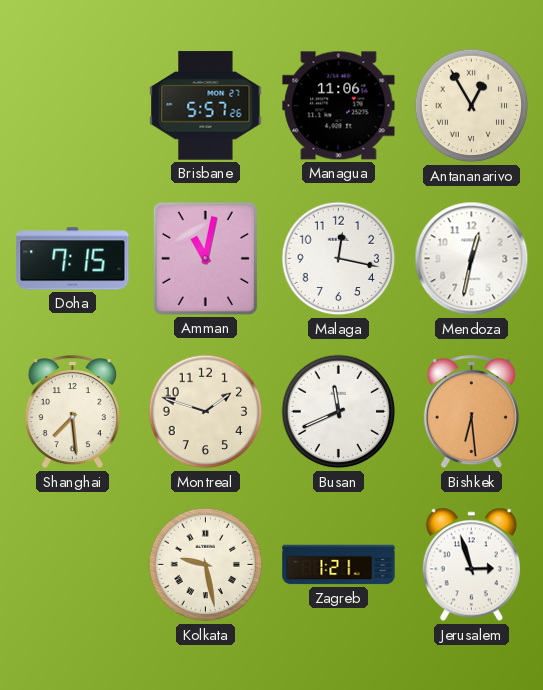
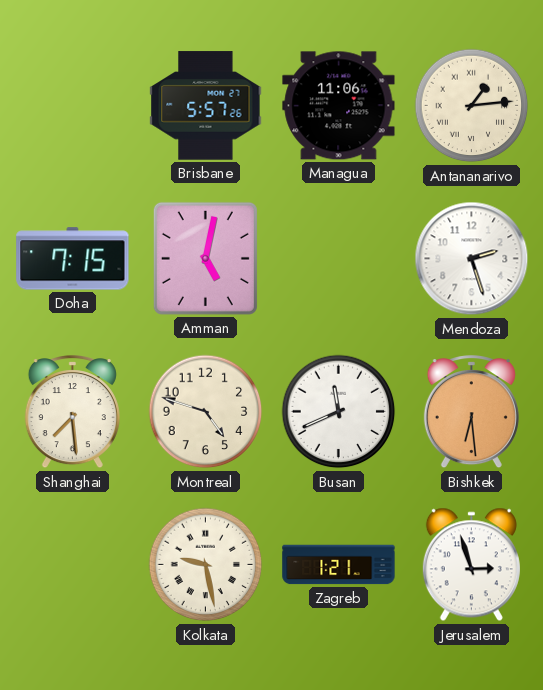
Antananarivo: 12:55 -> 1:14
Amman: 11:02 -> 5:02
Malaga: 12:17 -> none
Mendoza: 12:32 -> 2:27
Montreal: 1:48 -> 4:48
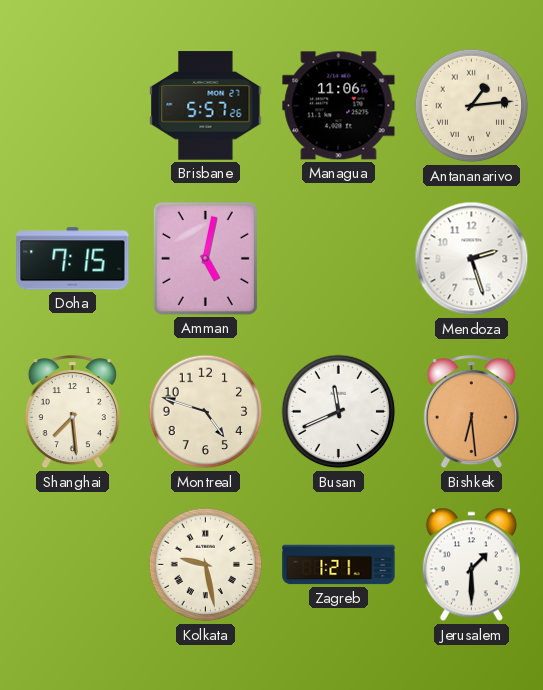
Jerusalem: 2:57 -> 1:30
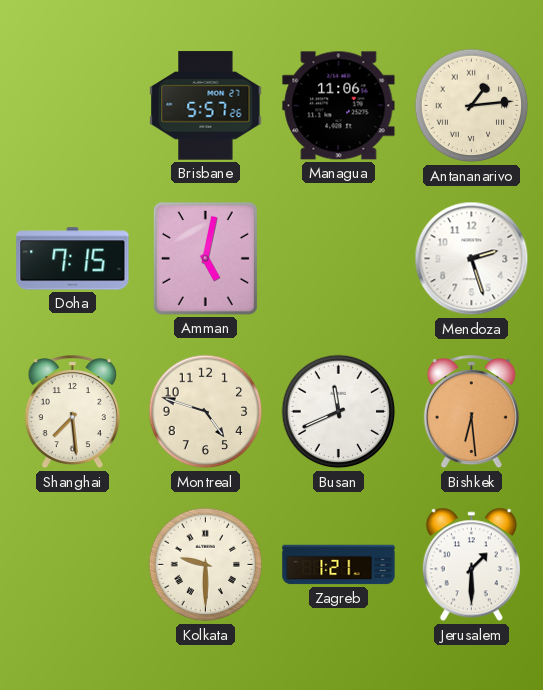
Kolkata: 9:28 -> 9:30
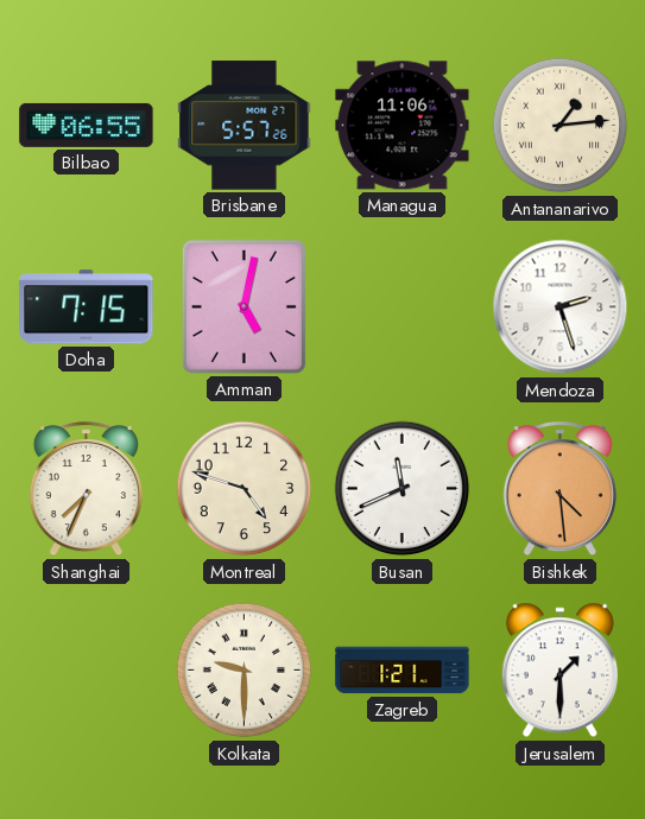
Bilbao: none -> 06:55
Shanghai: 7:29 -> 7:34
Bishkek: 6:29 -> 4:29
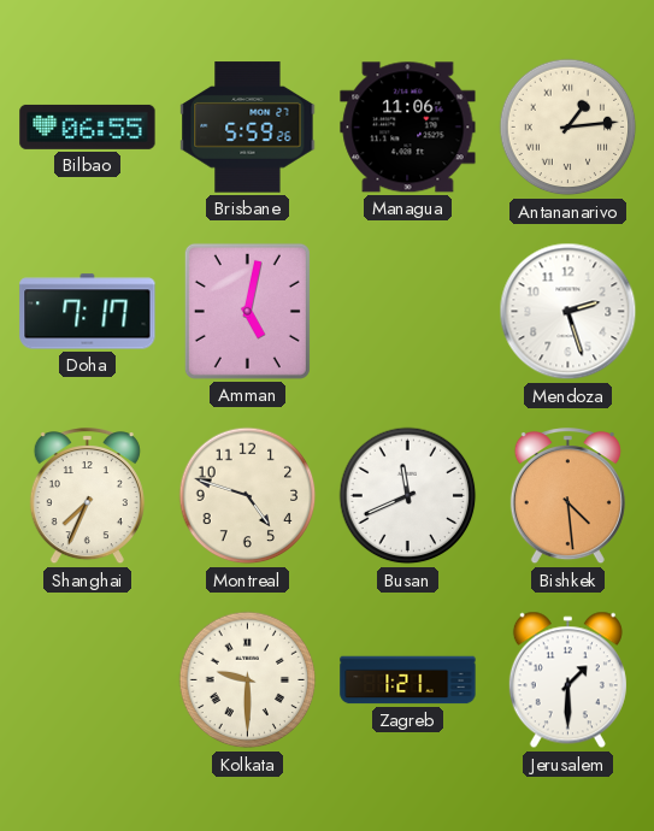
Brisbane: 5:57 -> 5:59
Doha: 7:15 -> 7:17
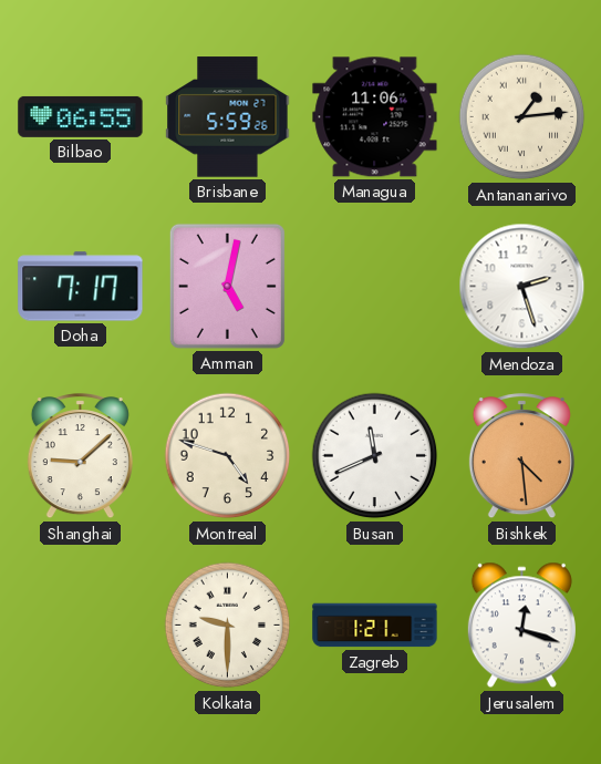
Shanghai: 7:34 -> 9:08
Jerusalem: 1:30 -> 12:18
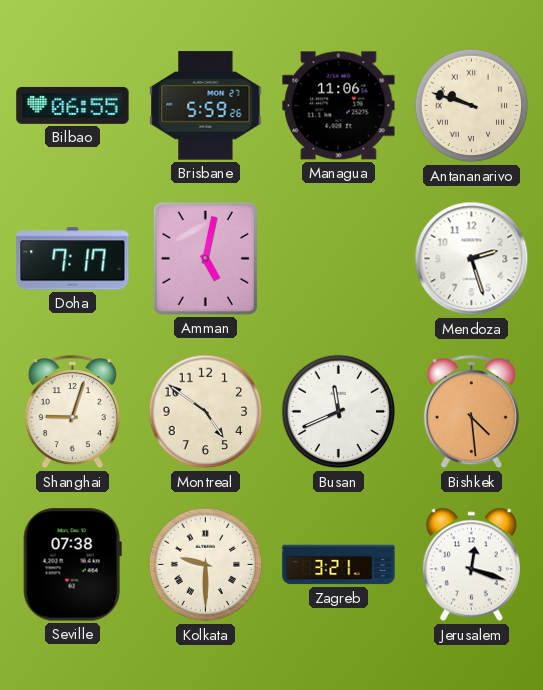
Antananarivo: 1:14 -> 9:48
Shanghai: 9:08 -> 9:03
Montreal: 4:48 -> 4:51
Seville: none -> 07:38
Zagreb: 1:21 -> 3:21
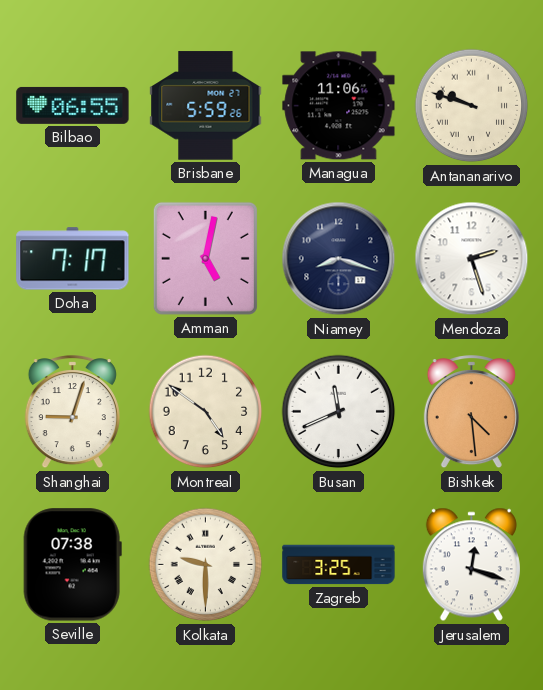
Niamey: none -> 8:18
Zagreb: 3:21 -> 3:25
